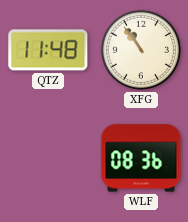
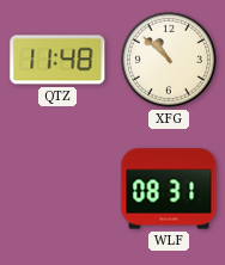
XFG: 10:54 -> 10:52
WLF: 08:36 -> 08:31
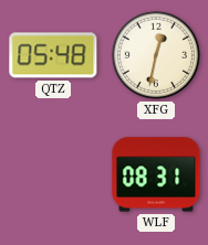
QTZ: 11:48 -> 05:48
XFG: 10:52 -> 12:32
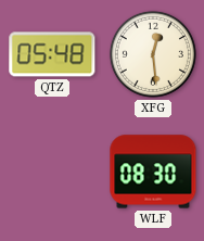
XFG: 12:32 -> 12:29
WLF: 08:31 -> 08:30
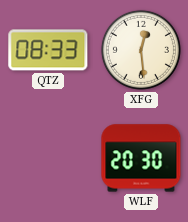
QTZ: 05:48 -> 08:33
WLF: 08:30 -> 20:30
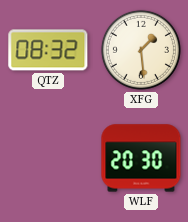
QTZ: 08:33 -> 08:32
XFG: 12:29 -> 1:29
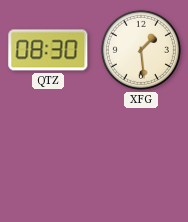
QTZ: 08:32 -> 08:30
WLF: 20:30 -> none
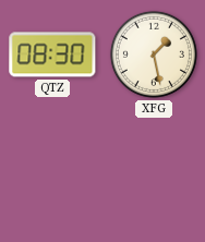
XFG: 1:29 -> 1:28
